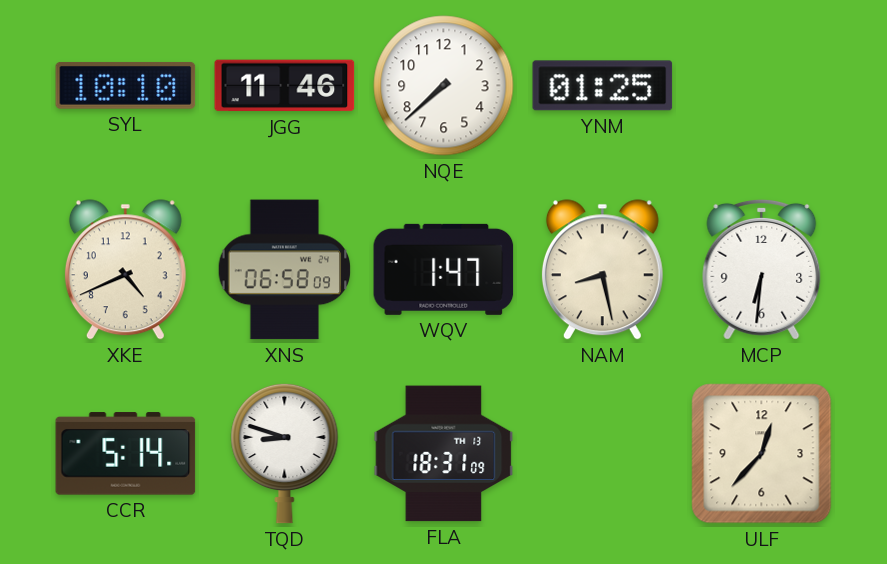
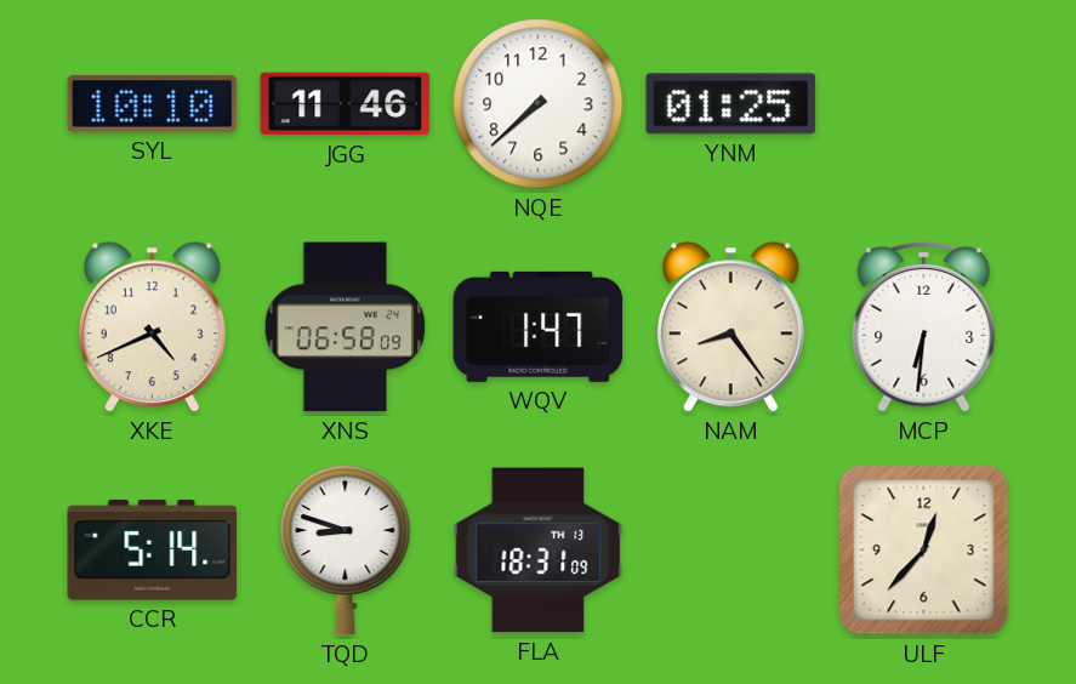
NAM: 8:28 -> 8:24
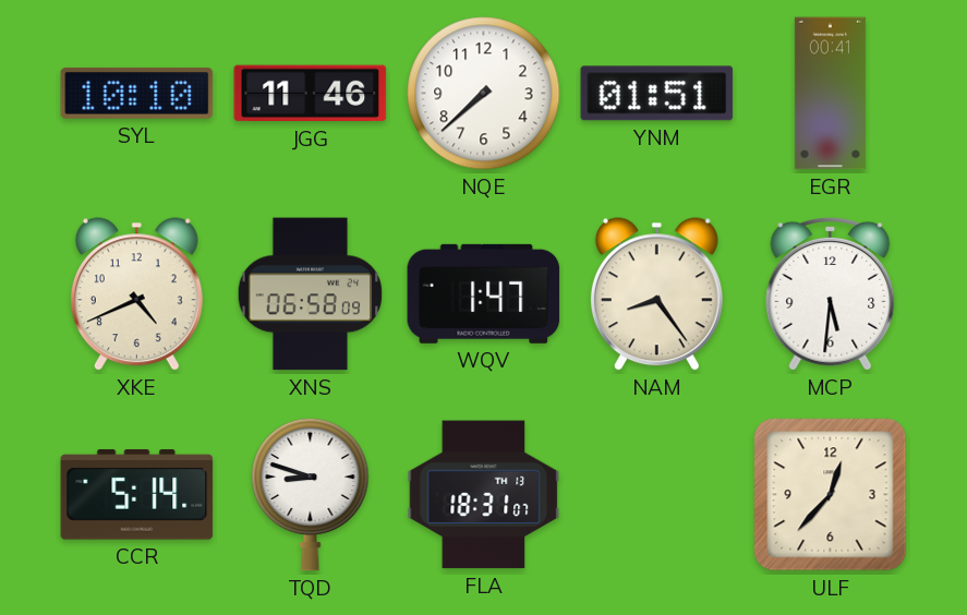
YNM: 01:25 -> 01:51
EGR: none -> 00:41
MCP: 6:31 -> 5:31
FLA: 18:31:09 -> 18:31:07
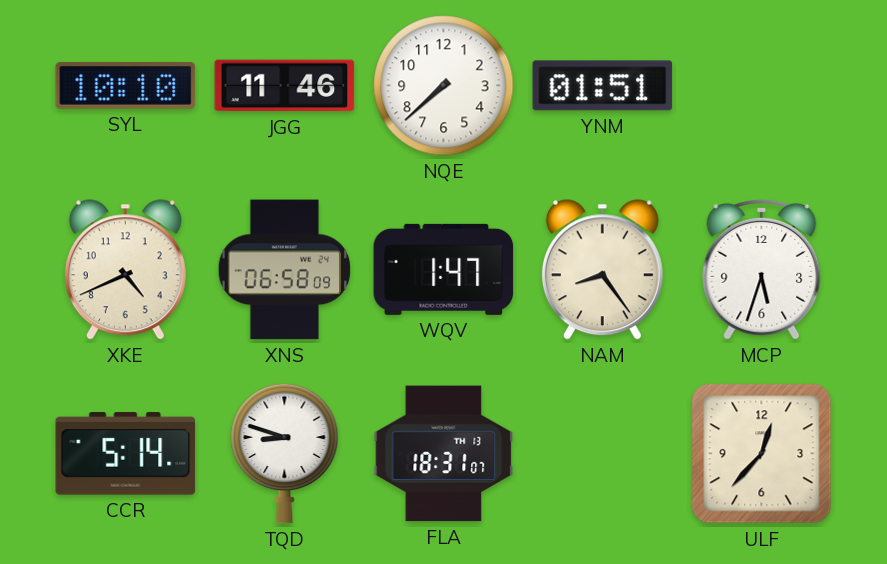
EGR: 00:41 -> none
MCP: 5:31 -> 5:33
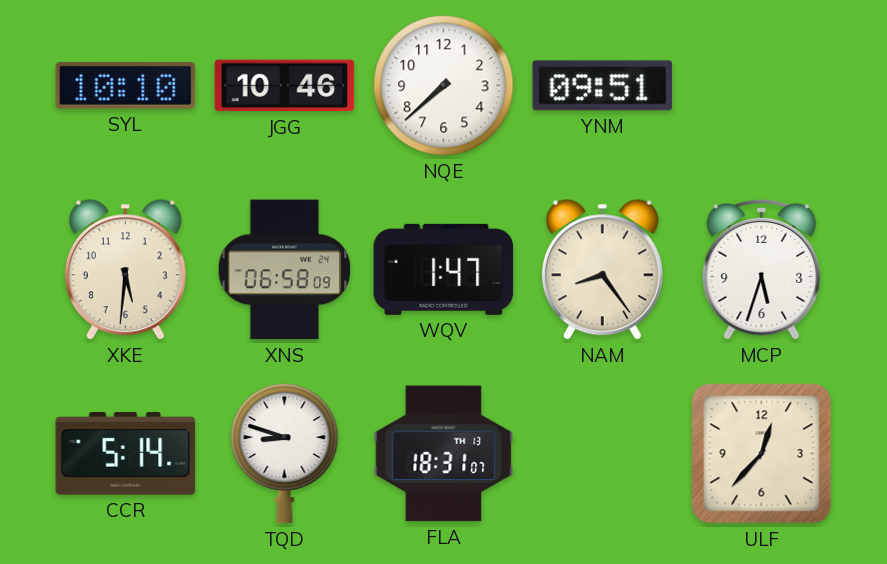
JGG: 11:46 -> 10:46
YNM: 01:51 -> 09:51
XKE: 4:41 -> 5:31
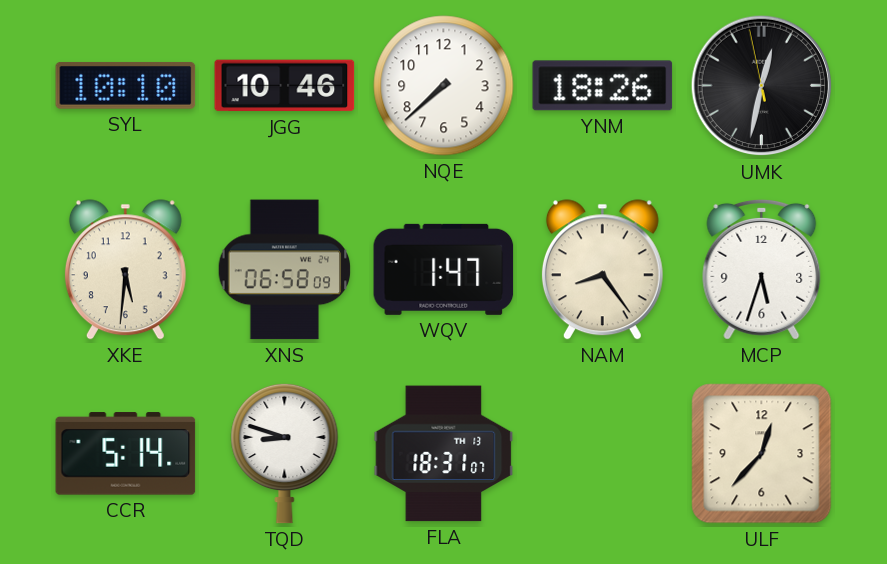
YNM: 09:51 -> 18:26
UMK: none -> 12:31
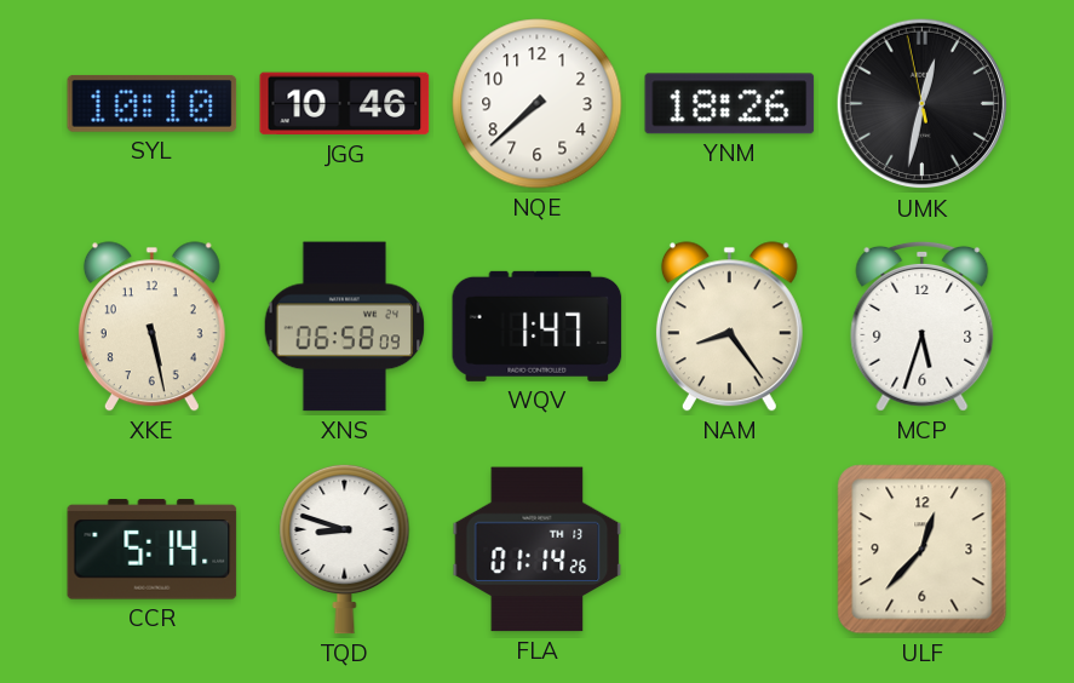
XKE: 5:31 -> 5:28
FLA: 18:31 -> 01:14
